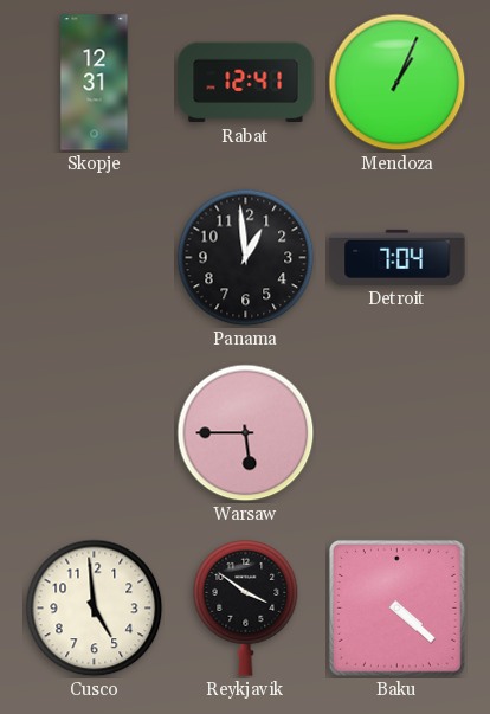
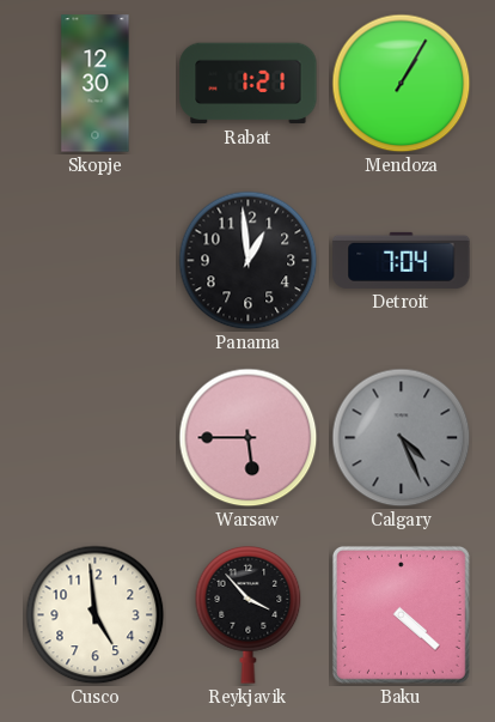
Skopje: 12:31 -> 12:30
Rabat: 12:41 -> 1:21
Mendoza: 1:04 -> 1:05
Calgary: none -> 4:26
Reykjavik: 3:51 -> 3:53
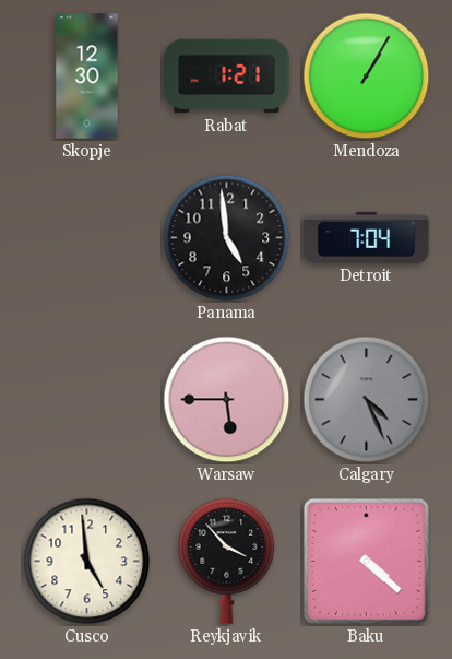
Panama: 12:59 -> 4:59
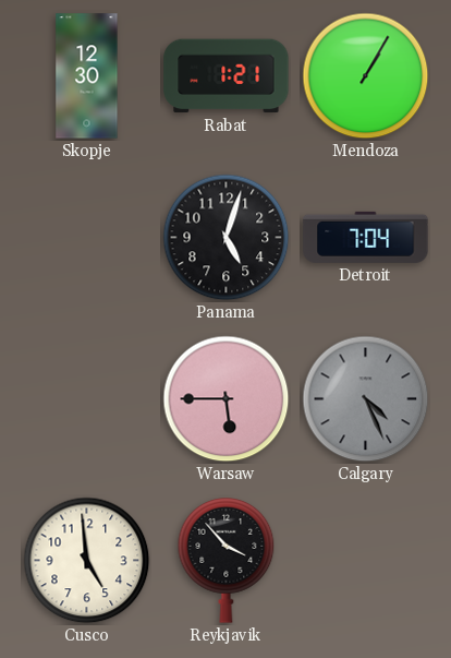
Panama: 4:59 -> 5:03
Baku: 4:22 -> none
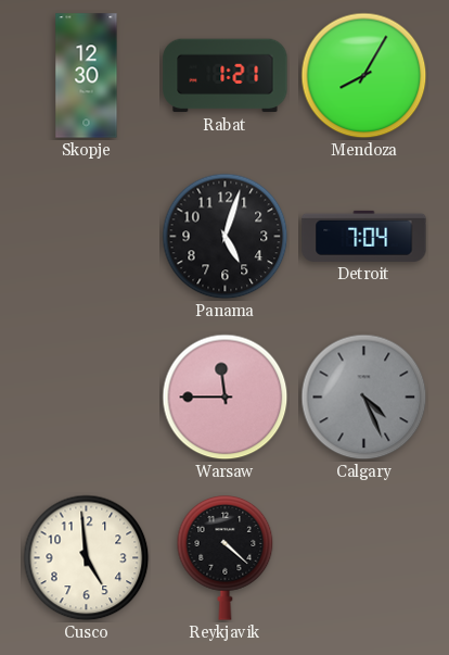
Mendoza: 1:05 -> 8:05
Warsaw: 5:45 -> 11:45
Reykjavik: 3:53 -> 4:22
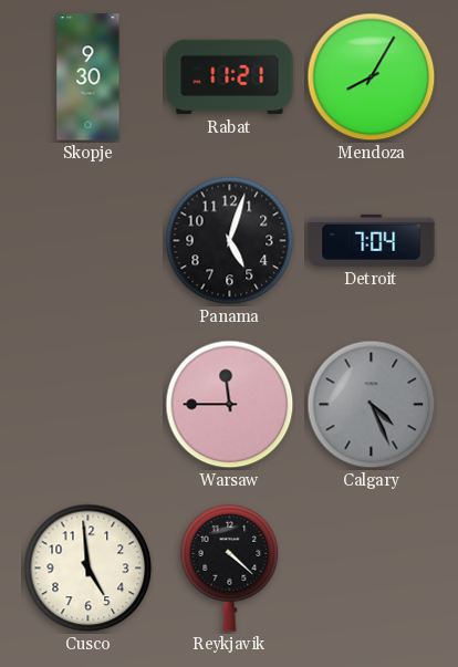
Skopje: 12:30 -> 9:30
Rabat: 1:21 -> 11:21
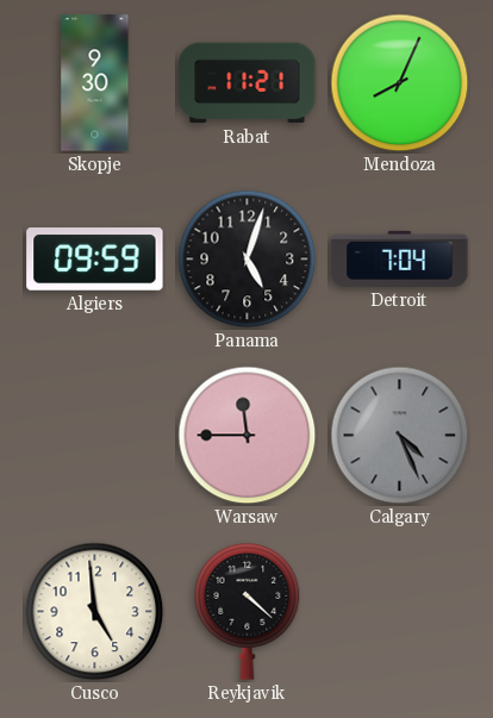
Mendoza: 8:05 -> 8:04
Algiers: none -> 09:59
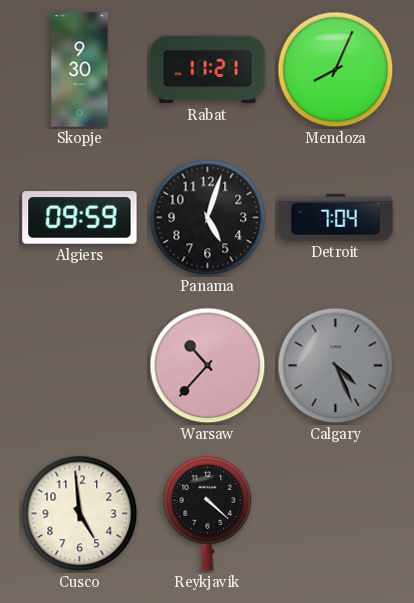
Warsaw: 11:45 -> 10:37
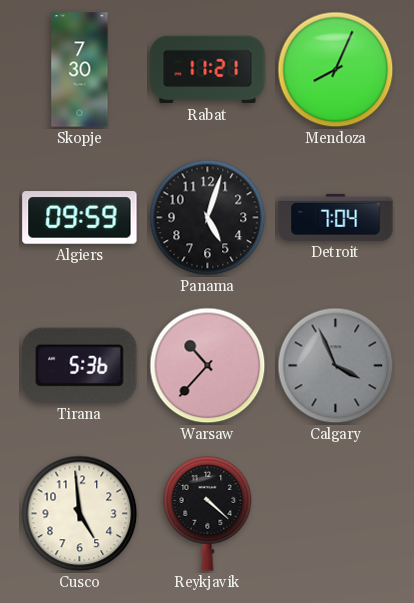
Skopje: 9:30 -> 7:30
Tirana: none -> 5:36
Calgary: 4:26 -> 3:56
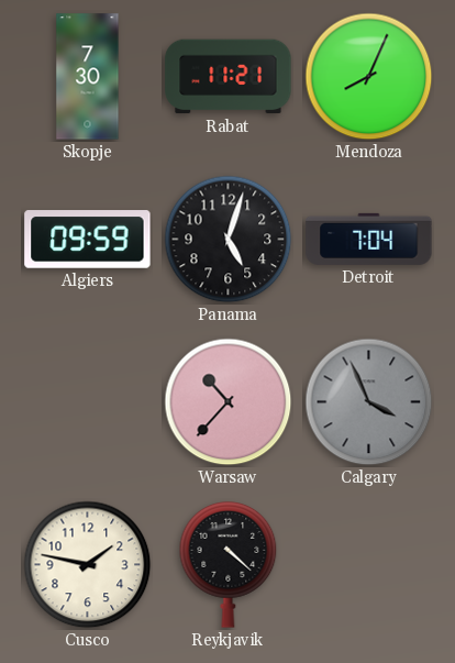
Tirana: 5:36 -> none
Cusco: 4:59 -> 1:47
